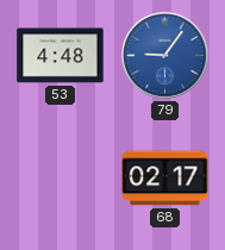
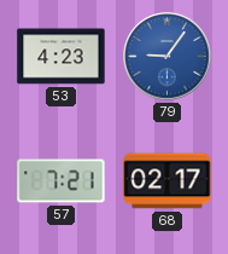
53: 4:48 -> 4:23
57: none -> 7:21
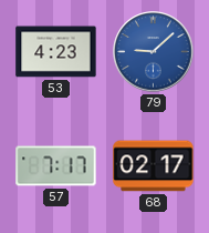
79: 9:06 -> 9:08
57: 7:21 -> 7:17
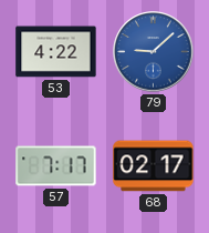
53: 4:23 -> 4:22
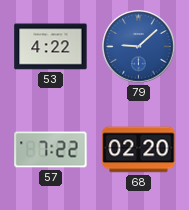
57: 7:17 -> 7:22
68: 02:17 -> 02:20
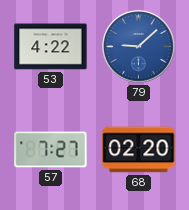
57: 7:22 -> 7:27
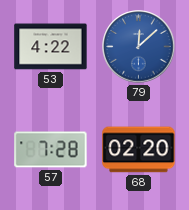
79: 9:08 -> 12:08
57: 7:27 -> 7:28
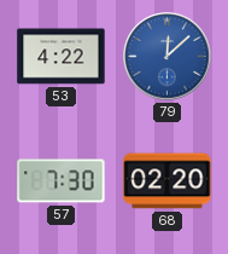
57: 7:28 -> 7:30
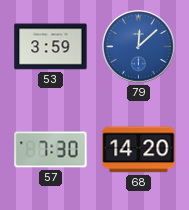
53: 4:22 -> 3:59
68: 02:20 -> 14:20
